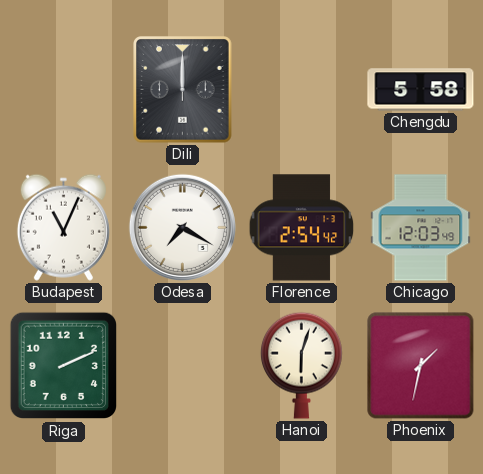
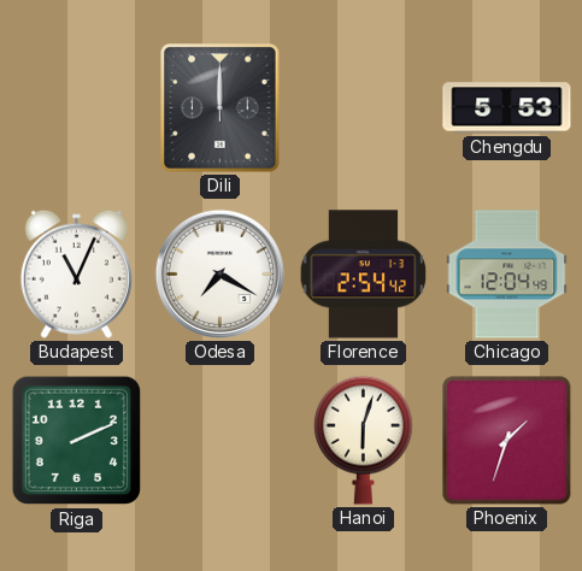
Chengdu: 5:58 -> 5:53
Chicago: 12:03 -> 12:04
Phoenix: 1:32 -> 1:33
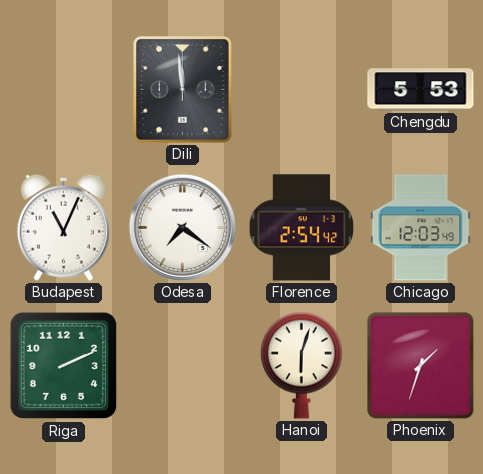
Dili: 12:00 -> 11:59
Odesa: 7:20 -> 7:21
Chicago: 12:04 -> 12:03
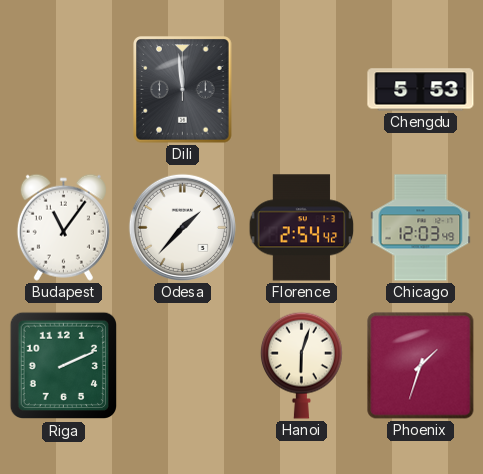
Budapest: 11:04 -> 11:06
Odesa: 7:21 -> 1:37
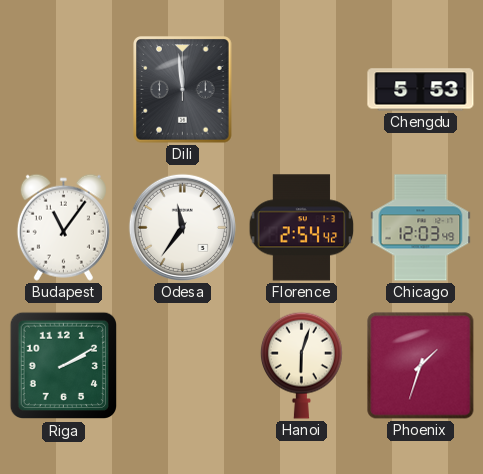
Odesa: 1:37 -> 11:36
Riga: 2:11 -> 2:10
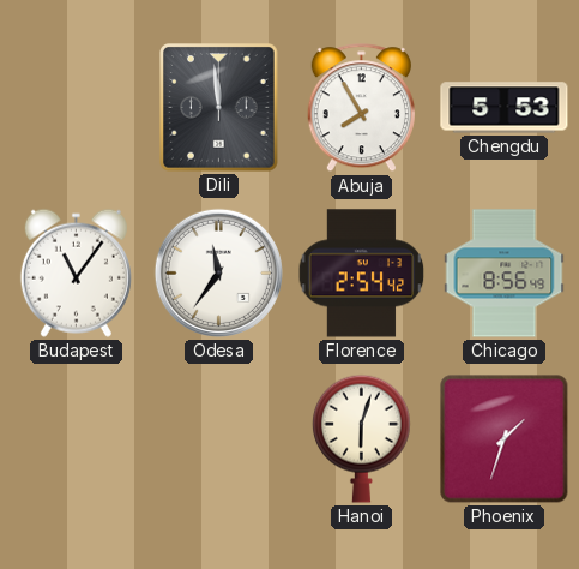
Abuja: none -> 7:55
Chicago: 12:03 -> 8:56
Riga: 2:10 -> none
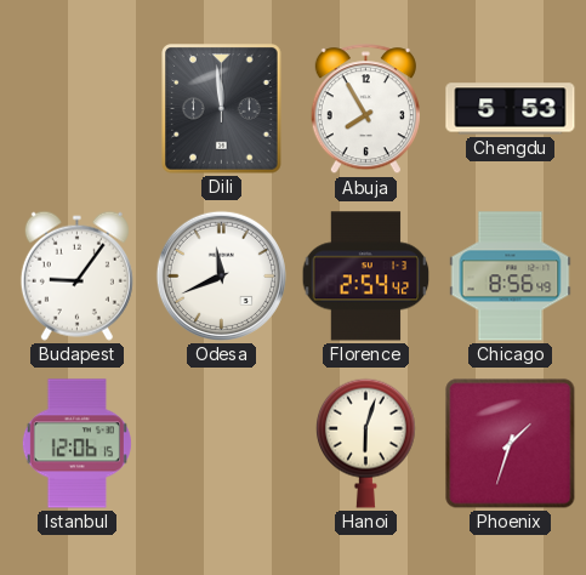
Budapest: 11:06 -> 9:06
Odesa: 11:36 -> 11:41
Istanbul: none -> 12:06
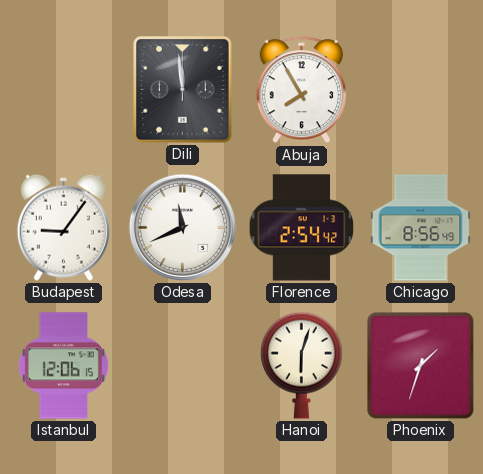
Chengdu: 5:53 -> none
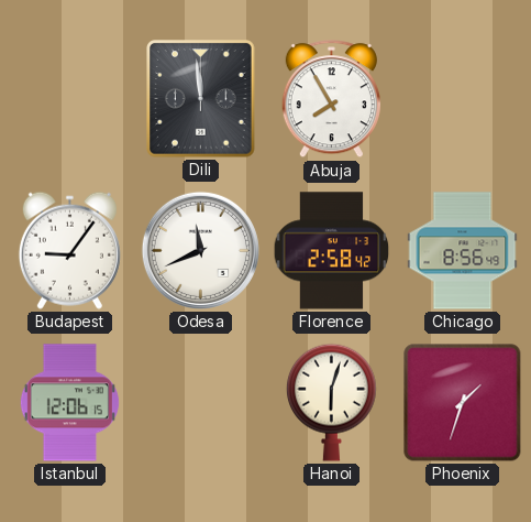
Florence: 2:54 -> 2:58
